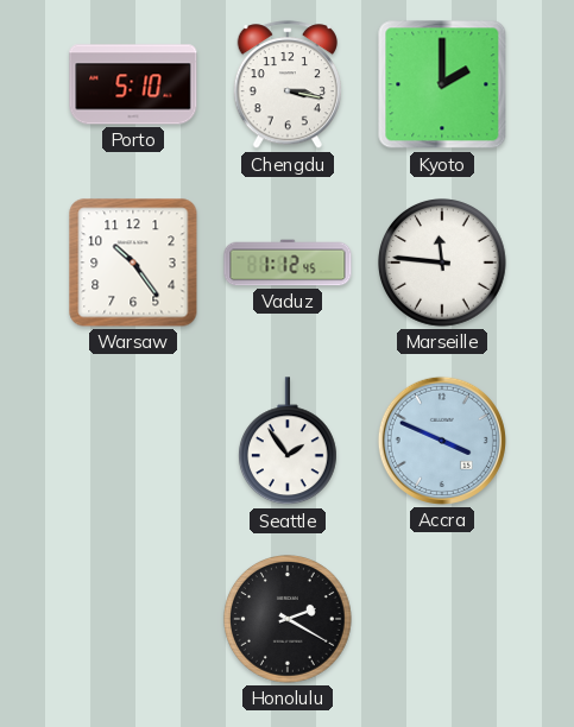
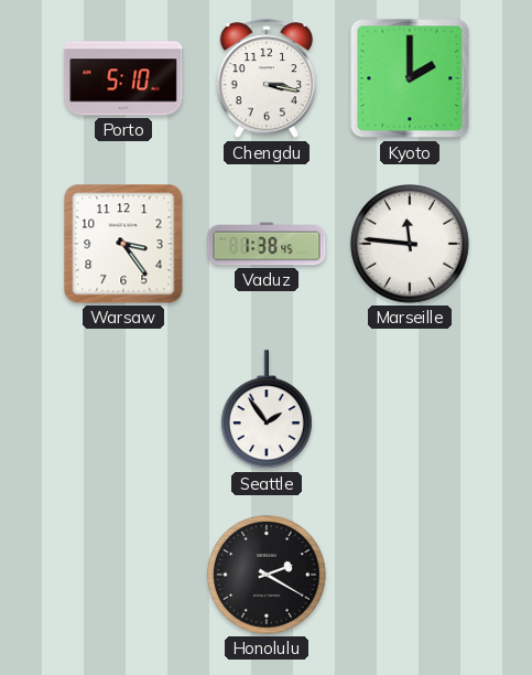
Warsaw: 10:24 -> 3:24
Vaduz: 1:12 -> 1:38
Accra: 3:49 -> none
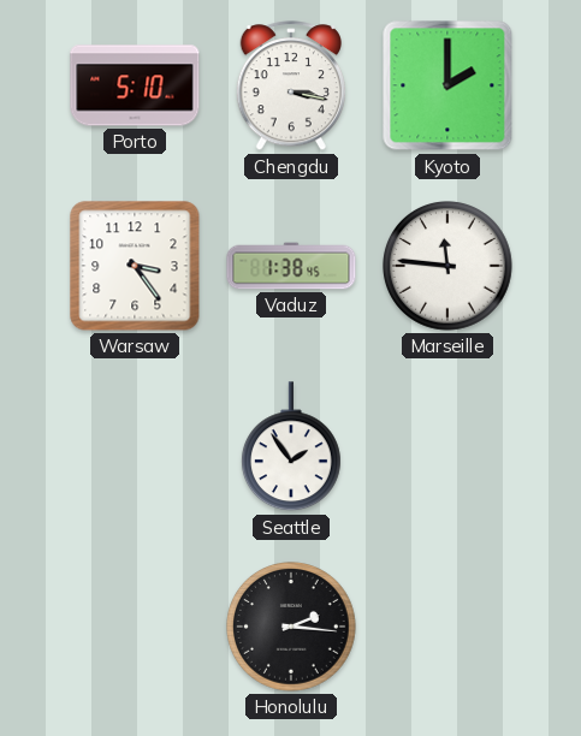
Honolulu: 2:20 -> 2:16
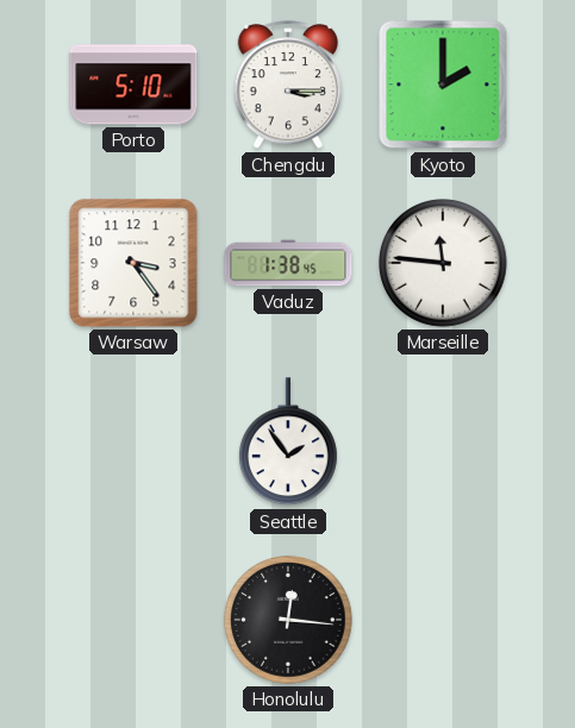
Chengdu: 3:17 -> 3:15
Honolulu: 2:16 -> 12:16
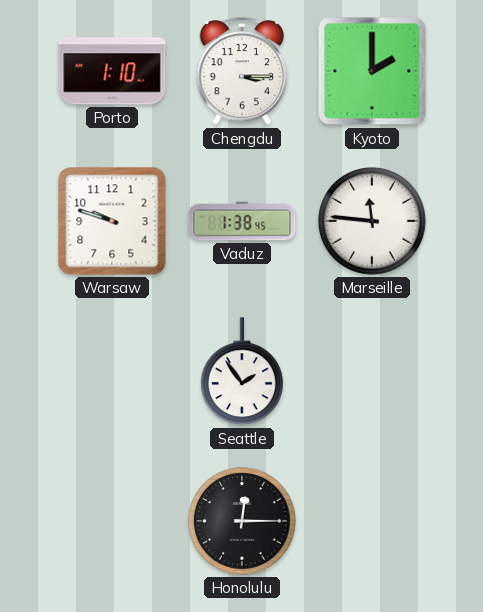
Porto: 5:10 -> 1:10
Warsaw: 3:24 -> 9:48
Honolulu: 12:16 -> 12:15
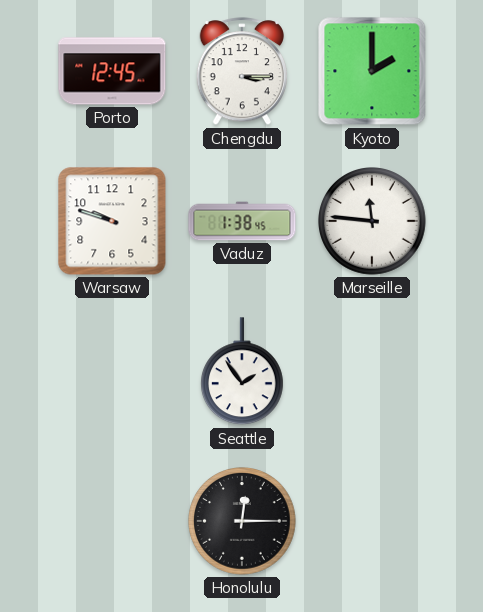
Porto: 1:10 -> 12:45
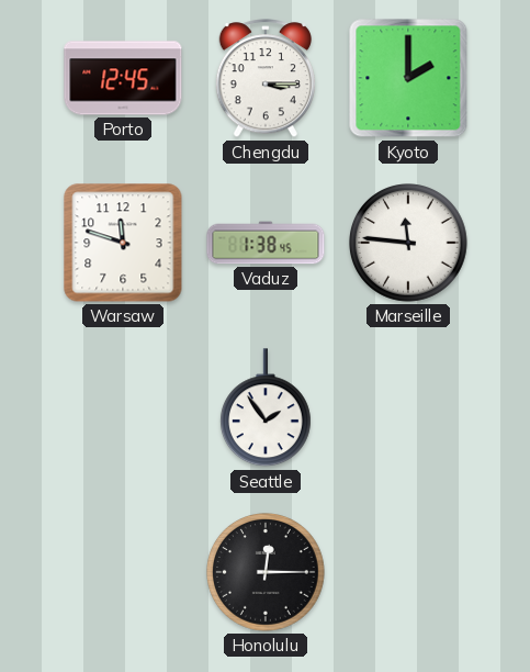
Warsaw: 9:48 -> 11:48
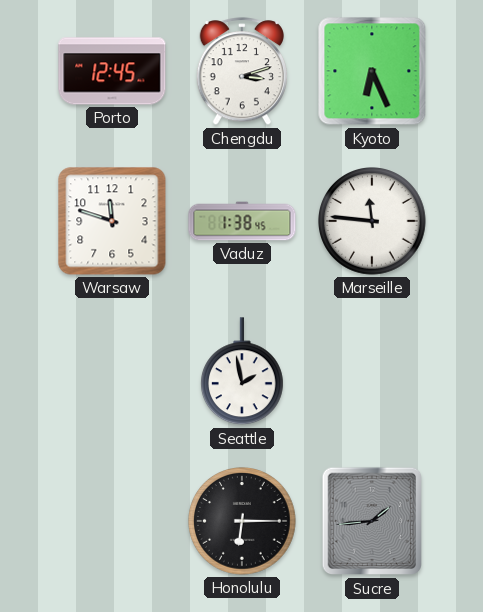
Chengdu: 3:15 -> 3:12
Kyoto: 2:00 -> 6:26
Seattle: 1:54 -> 1:58
Honolulu: 12:15 -> 6:15
Sucre: none -> 1:44
